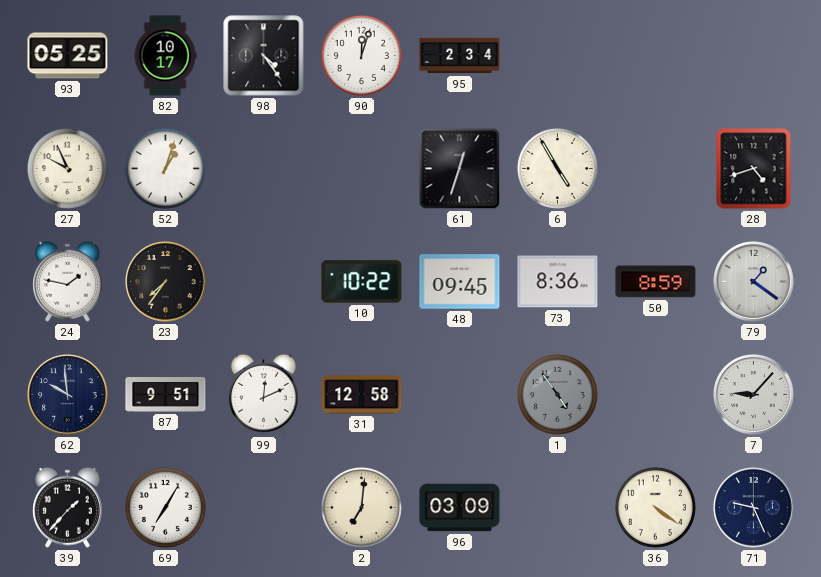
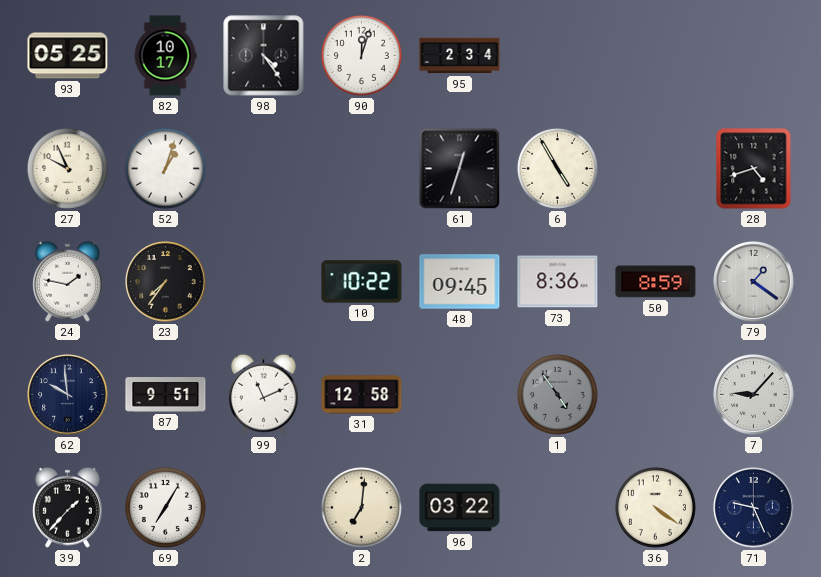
99: 12:11 -> 11:11
96: 03:09 -> 03:22
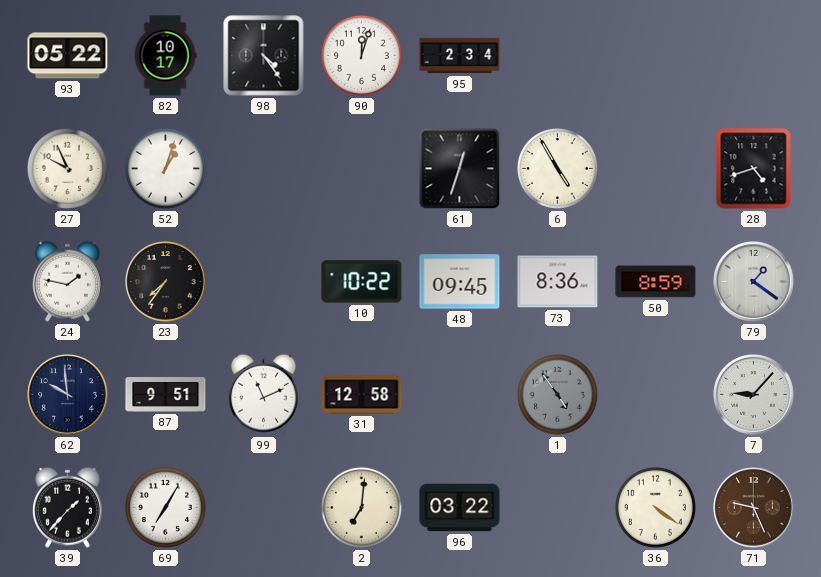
93: 05:25 -> 05:22
71 dial: navy -> brown
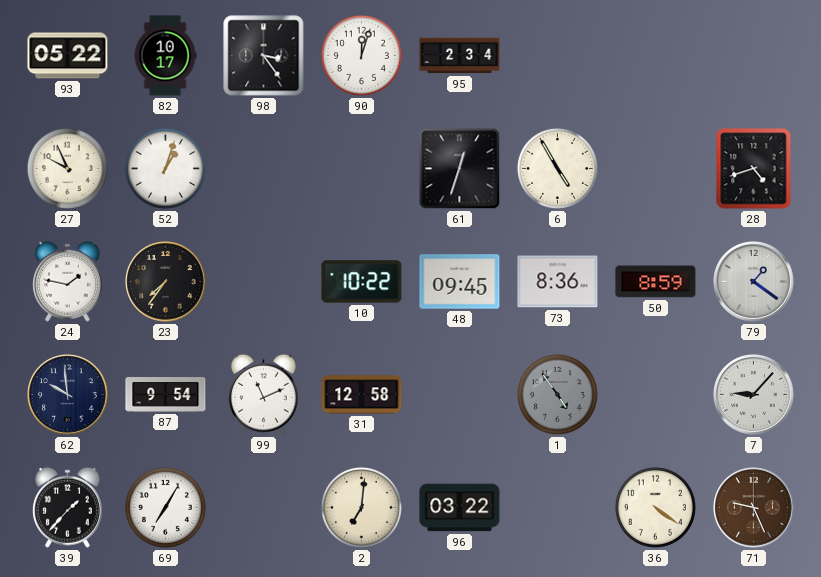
98: 4:24 -> 3:24
87: 9:51 -> 9:54
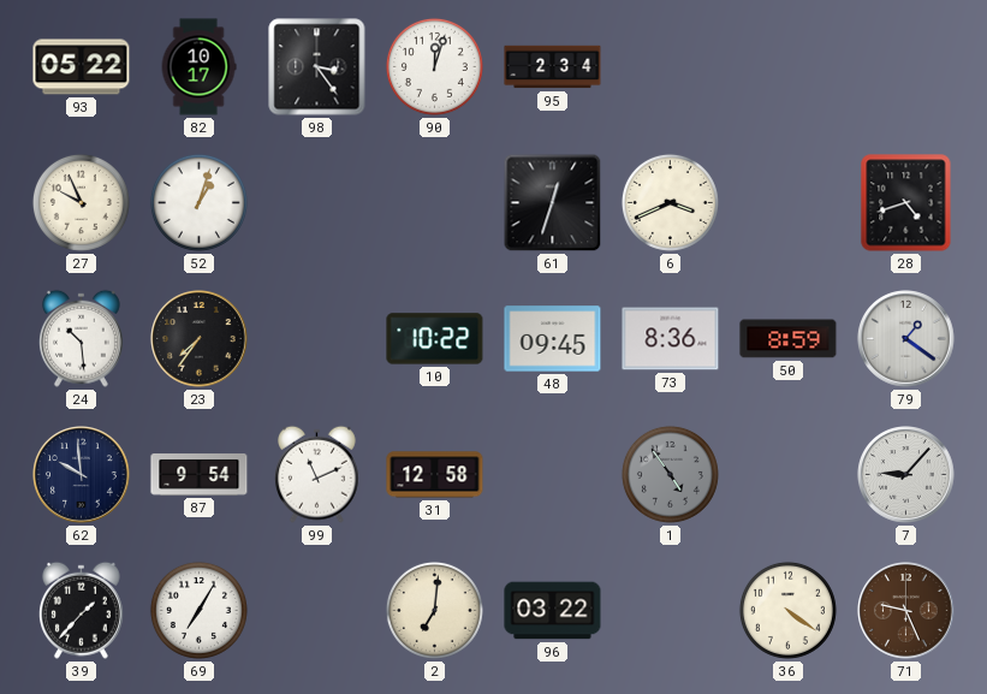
6: 4:55 -> 3:41
24: 1:47 -> 10:29
